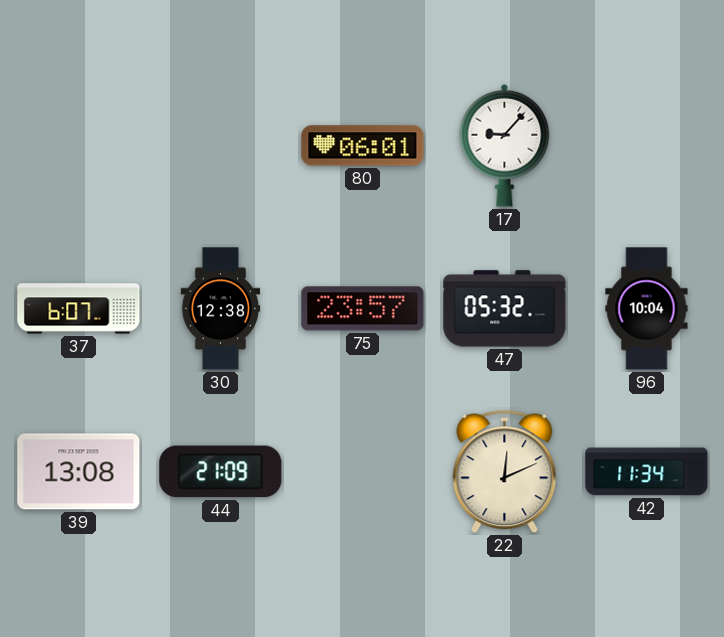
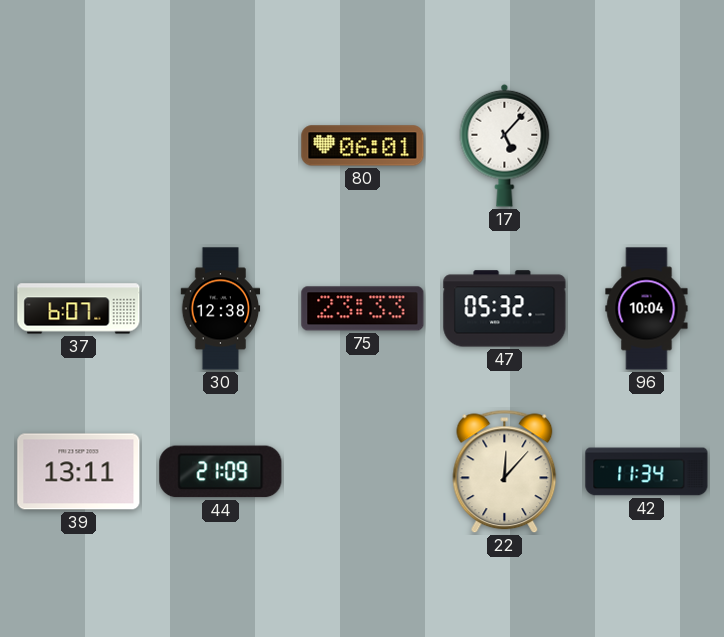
17: 9:07 -> 5:07
75: 23:57 -> 23:33
39: 13:08 -> 13:11
22: 12:11 -> 12:07
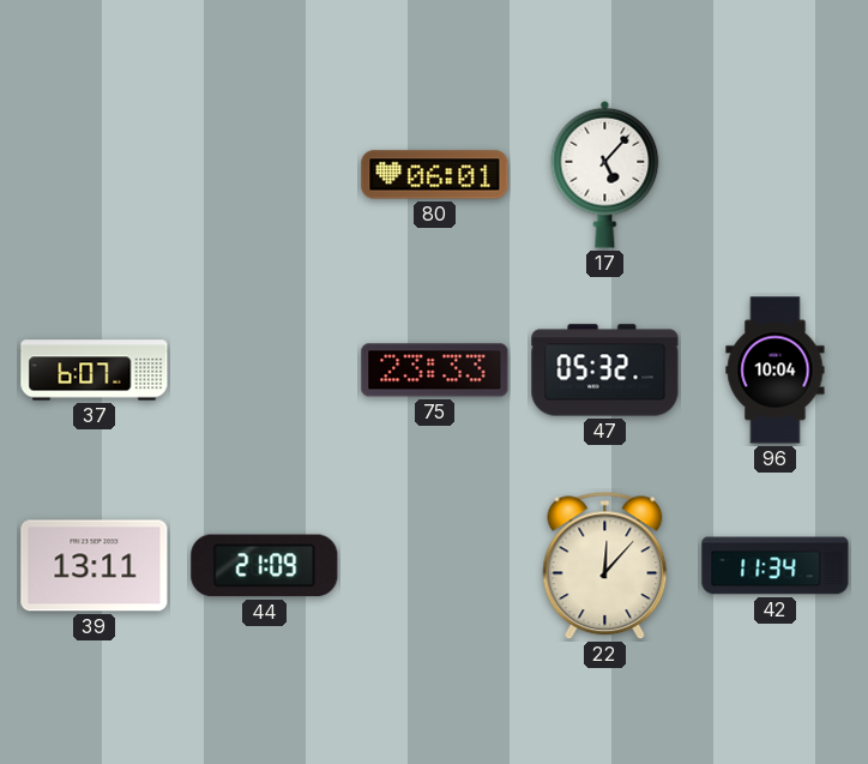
30: 12:38 -> none
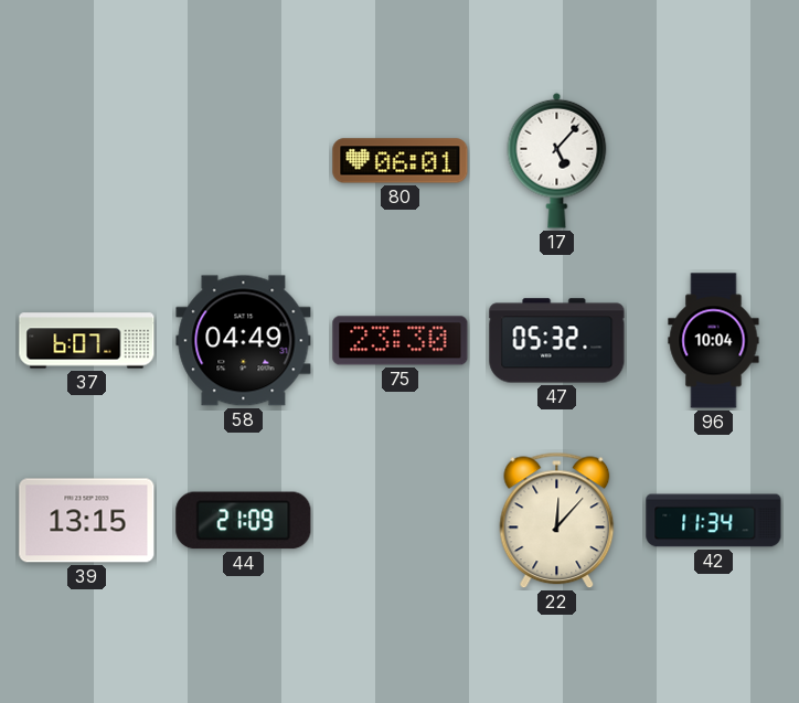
58: none -> 04:49
75: 23:33 -> 23:30
39: 13:11 -> 13:15
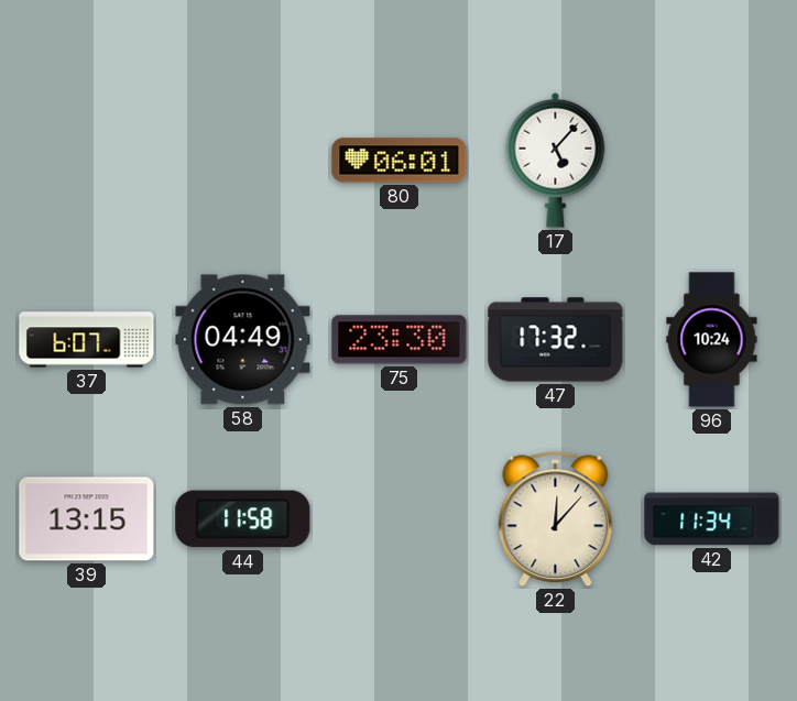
47: 05:32 -> 17:32
96: 10:04 -> 10:24
44: 21:09 -> 11:58
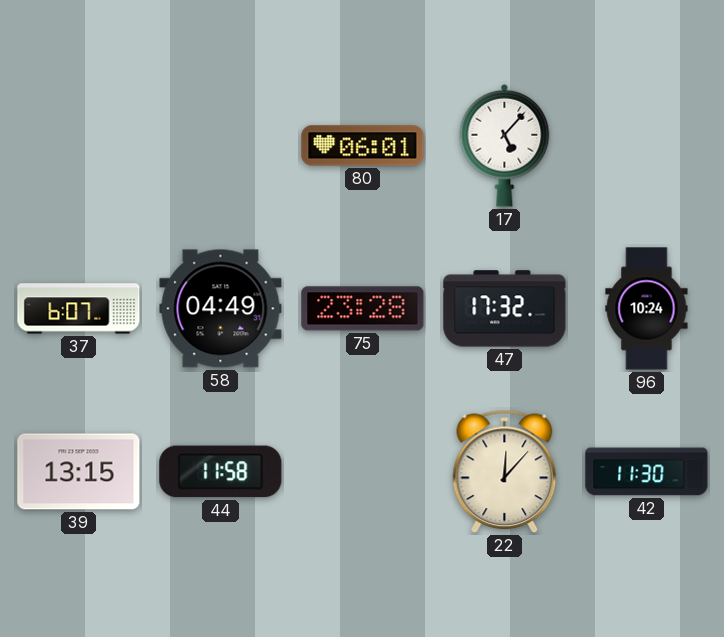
75: 23:30 -> 23:28
42: 11:34 -> 11:30
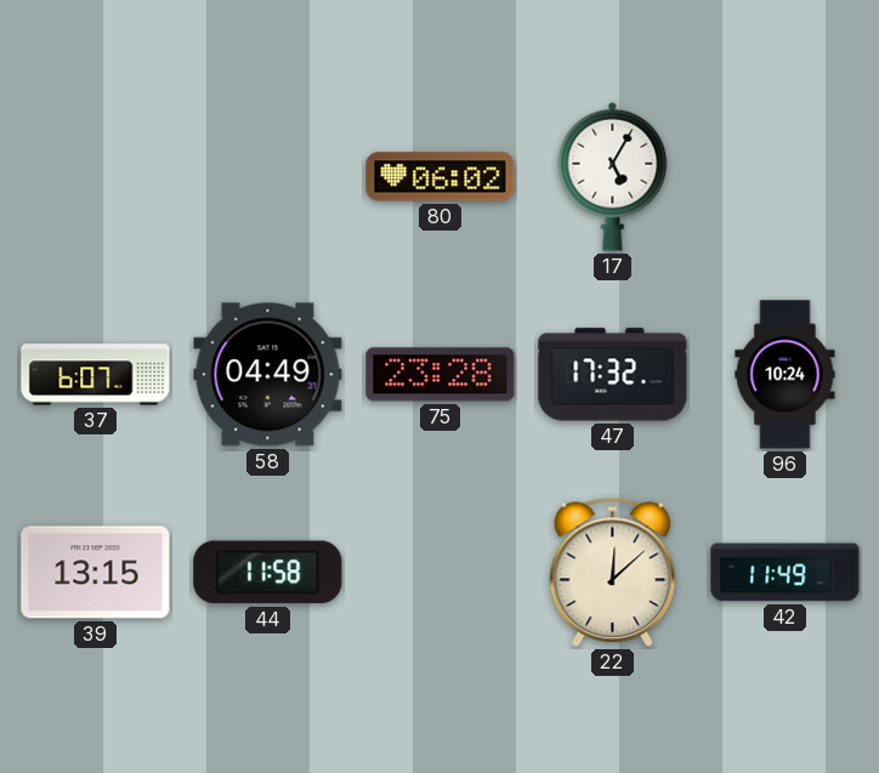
80: 06:01 -> 06:02
17: 5:07 -> 5:05
22: 12:07 -> 12:08
42: 11:30 -> 11:49
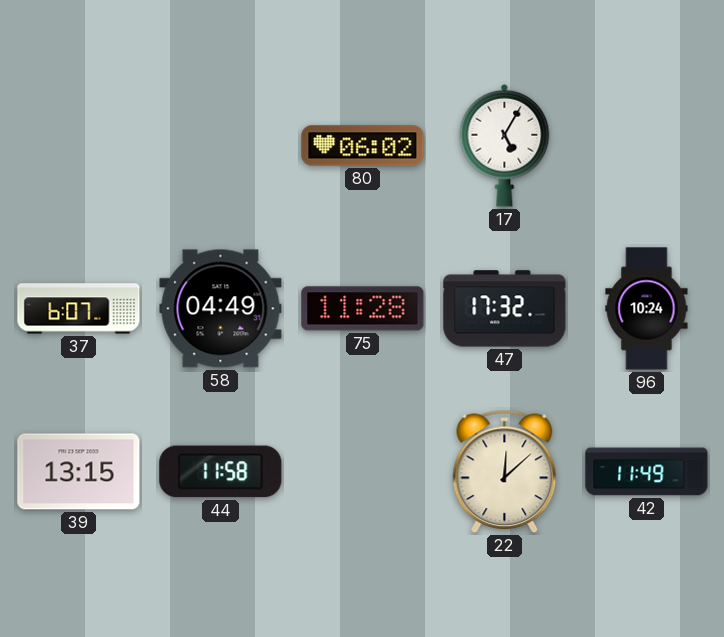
75: 23:28 -> 11:28
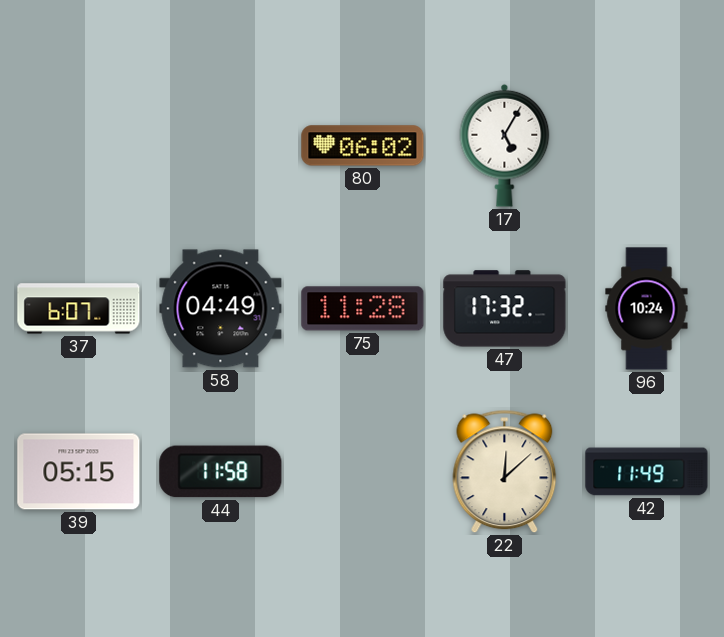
39: 13:15 -> 05:15
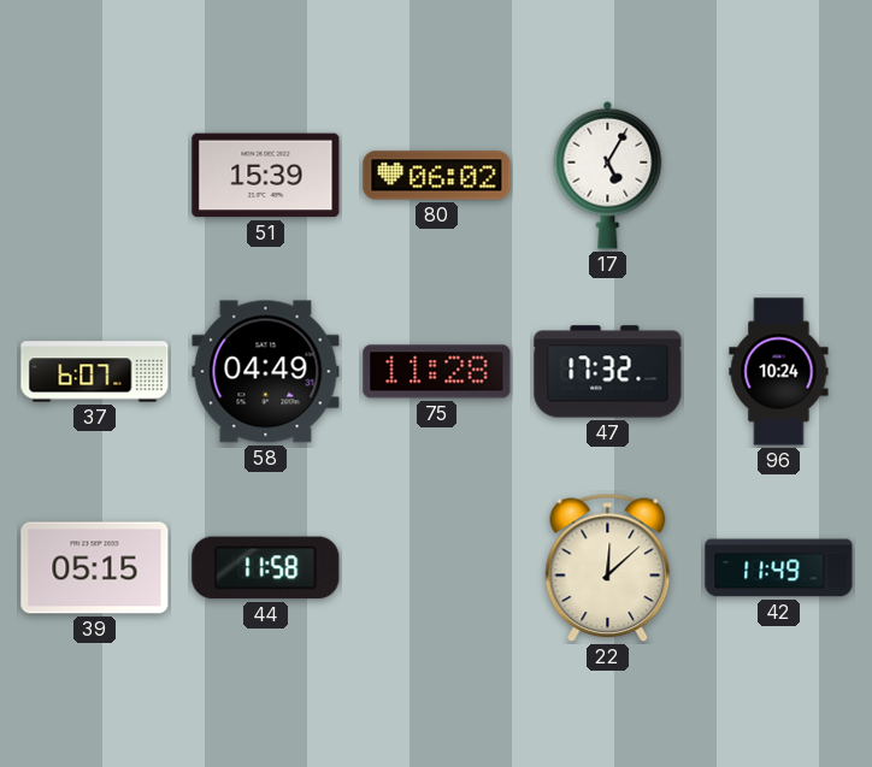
51: none -> 15:39
